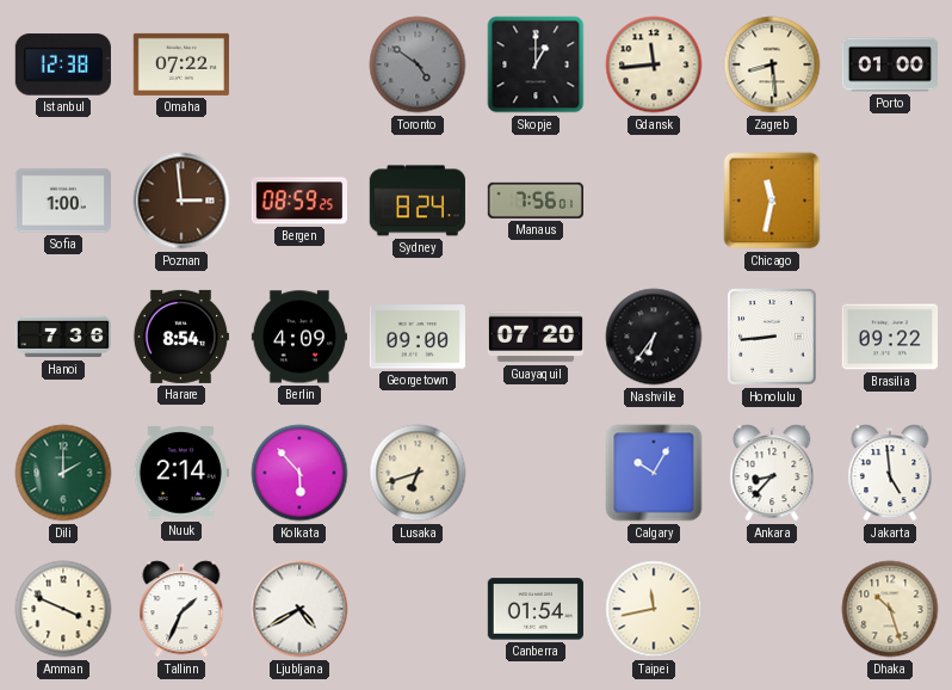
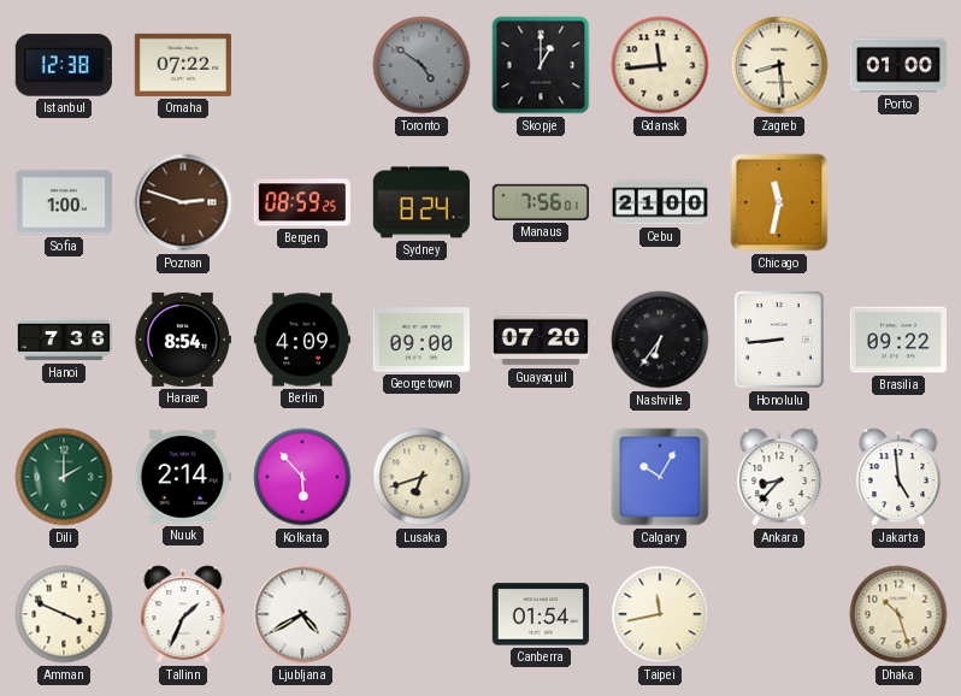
Poznan: 2:59 -> 2:48
Cebu: none -> 21:00
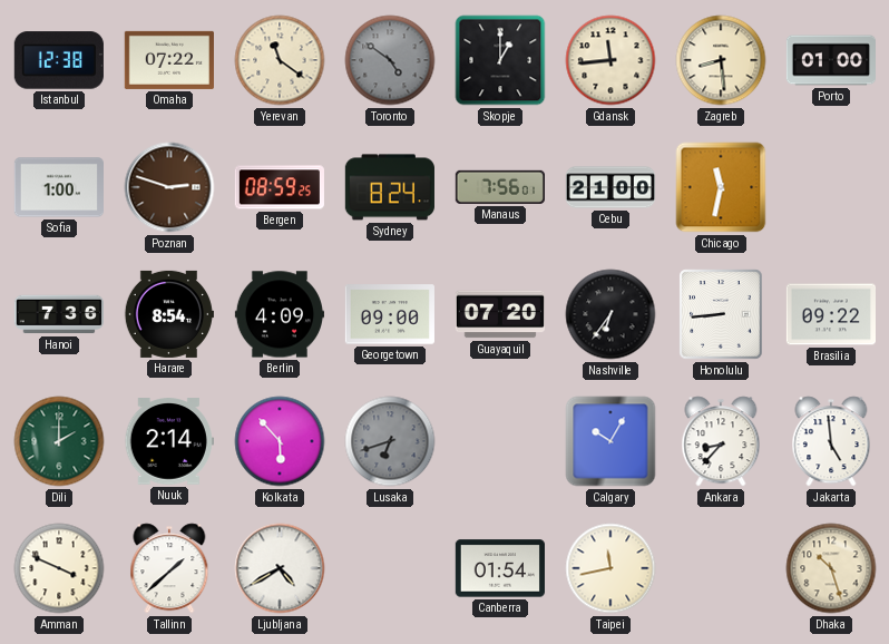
Yerevan: none -> 11:21
Lusaka dial: cream -> grey
Tallinn: 1:34 -> 1:38
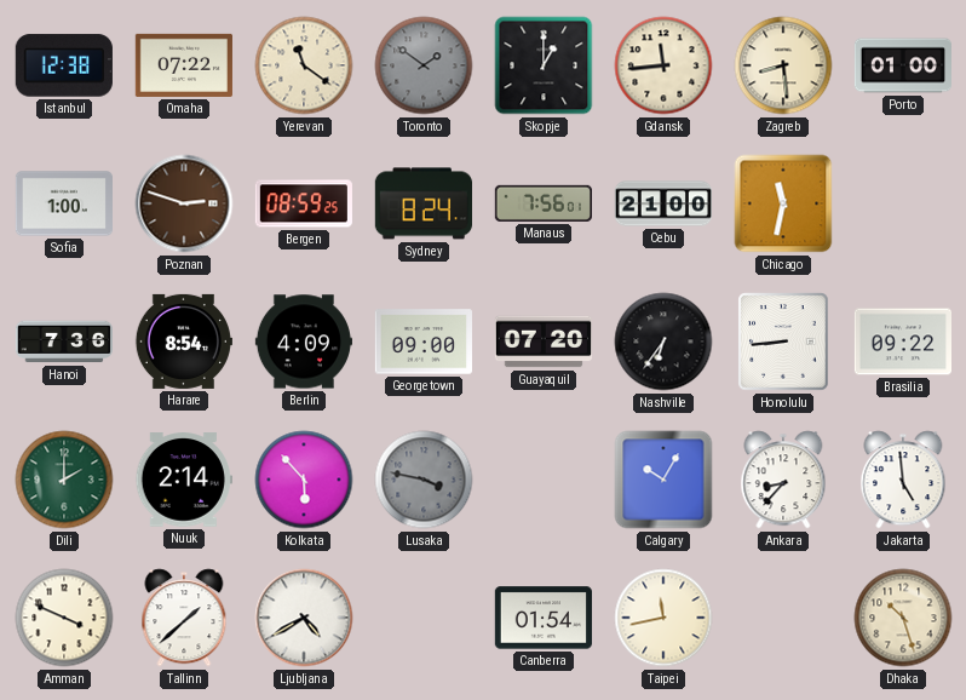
Toronto: 4:51 -> 1:51
Lusaka: 6:42 -> 3:47
